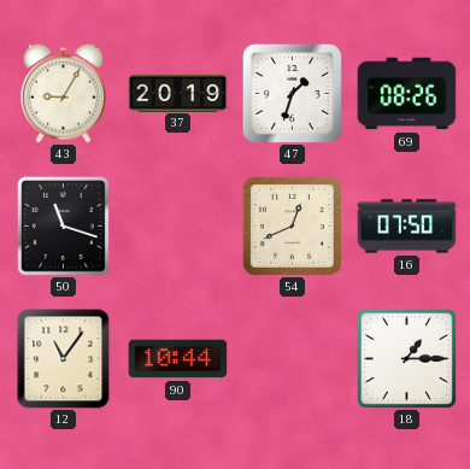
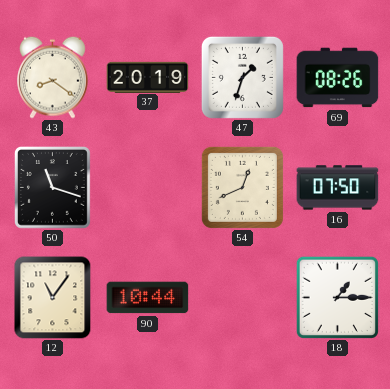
43: 9:05 -> 8:21
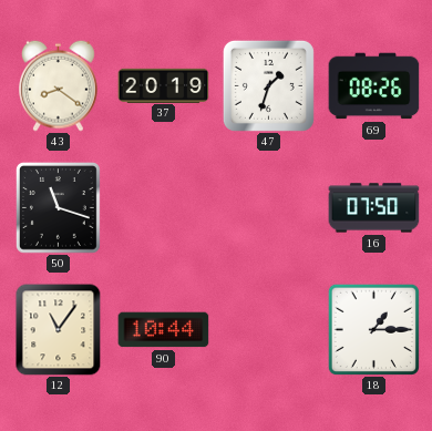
54: 12:41 -> none
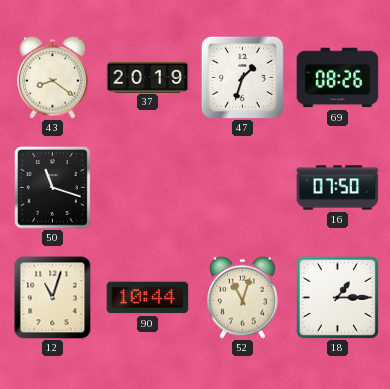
12: 11:06 -> 11:03
52: none -> 11:03
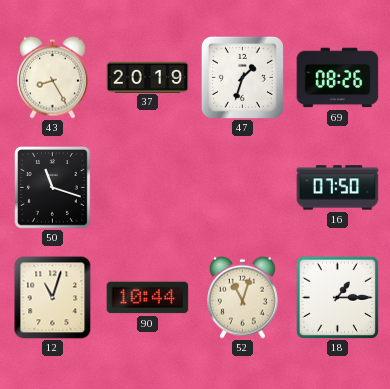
43: 8:21 -> 8:25
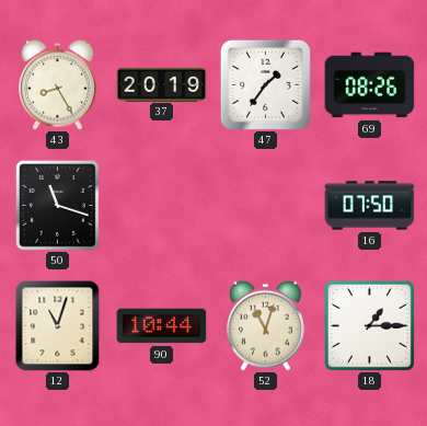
47: 1:33 -> 1:36
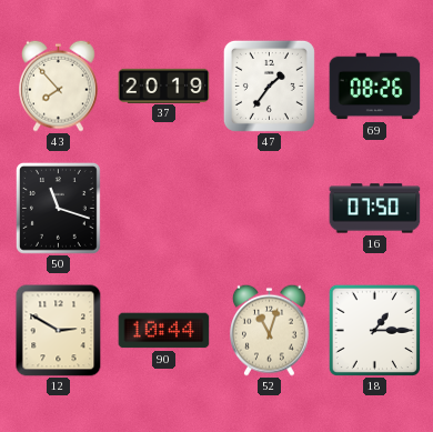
43: 8:25 -> 7:53
12: 11:03 -> 2:50
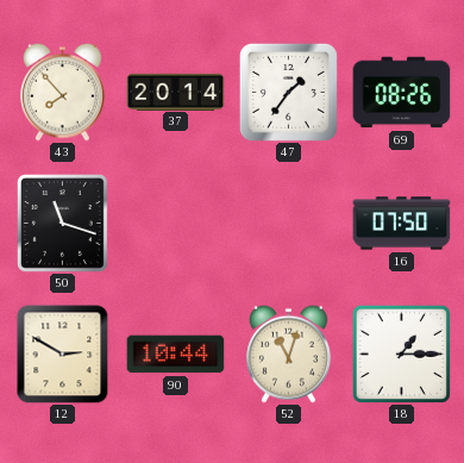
37: 20:19 -> 20:14
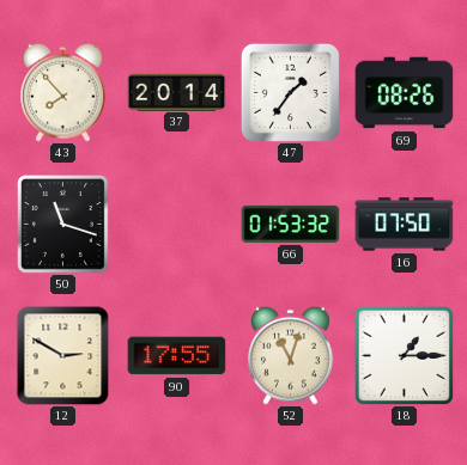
66: none -> 01:53
90: 10:44 -> 17:55
